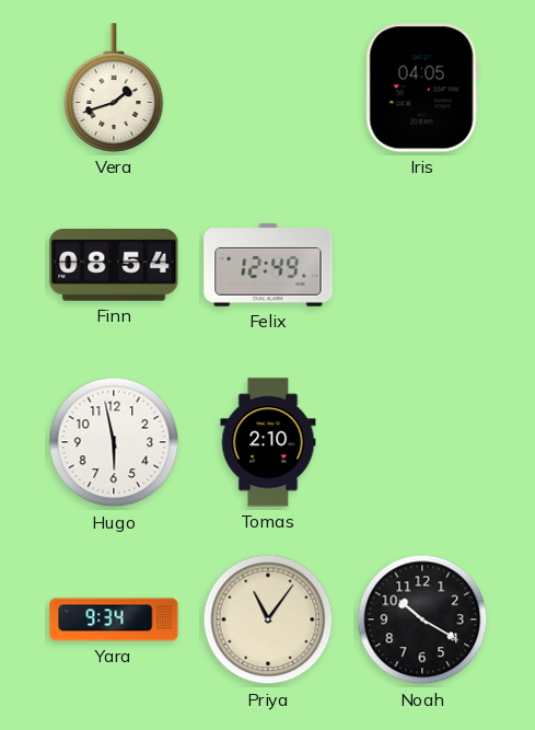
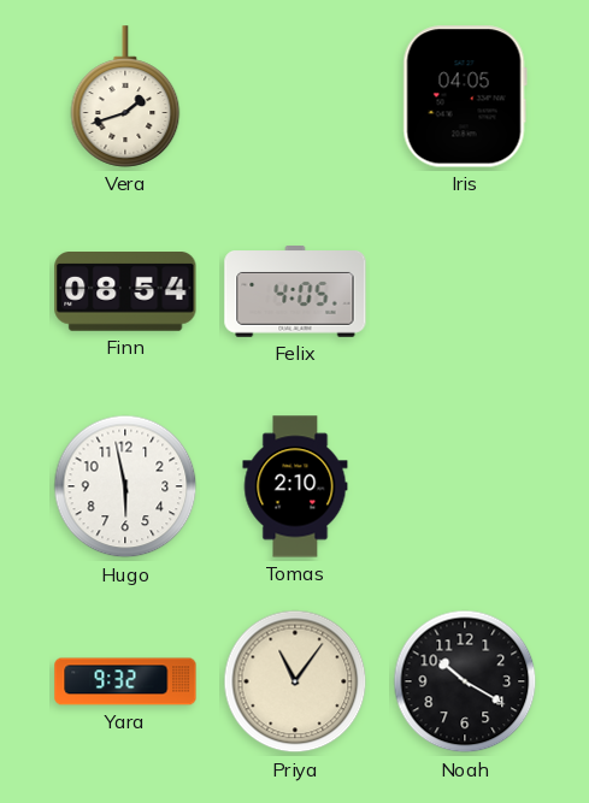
Felix: 12:49 -> 4:05
Yara: 9:34 -> 9:32
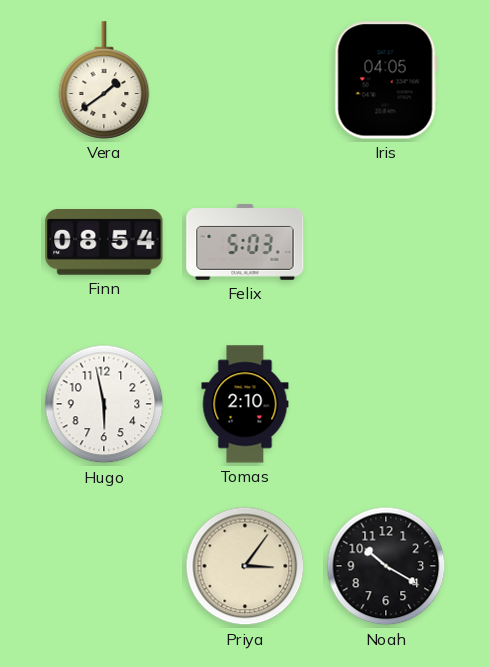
Vera: 1:42 -> 1:39
Felix: 4:05 -> 5:03
Yara: 9:32 -> none
Priya: 11:06 -> 3:06
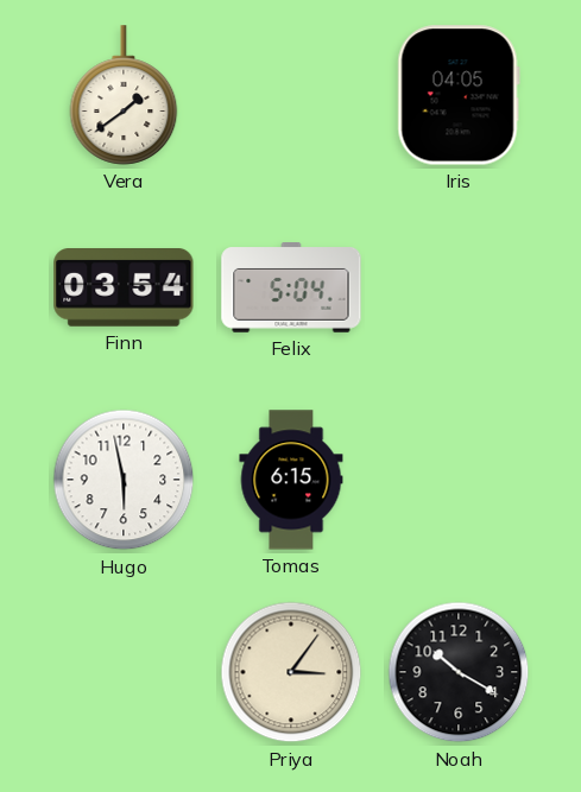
Finn: 08:54 -> 03:54
Felix: 5:03 -> 5:04
Tomas: 2:10 -> 6:15
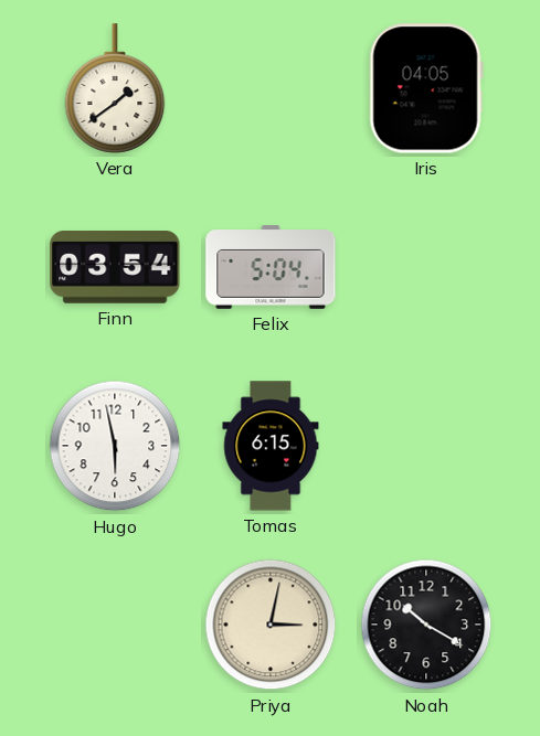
Priya: 3:06 -> 3:02
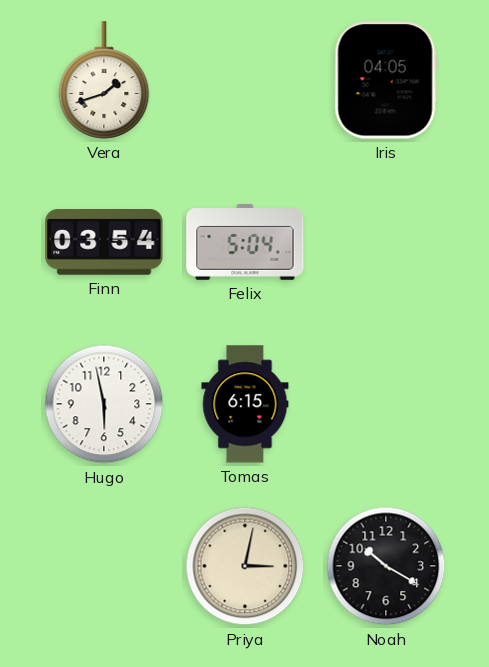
Vera: 1:39 -> 1:42
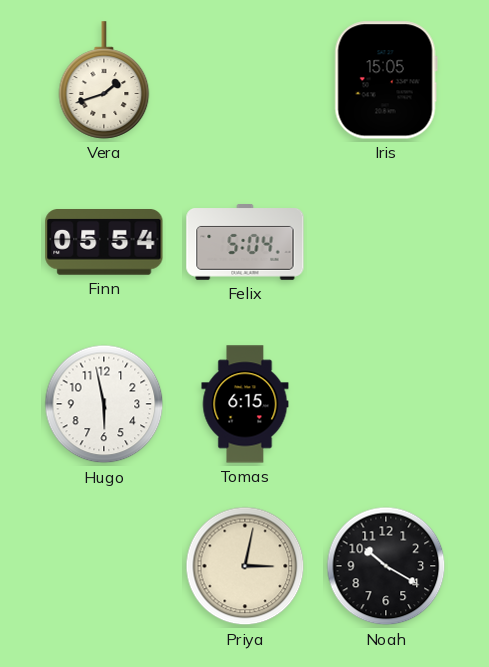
Iris: 04:05 -> 15:05
Finn: 03:54 -> 05:54
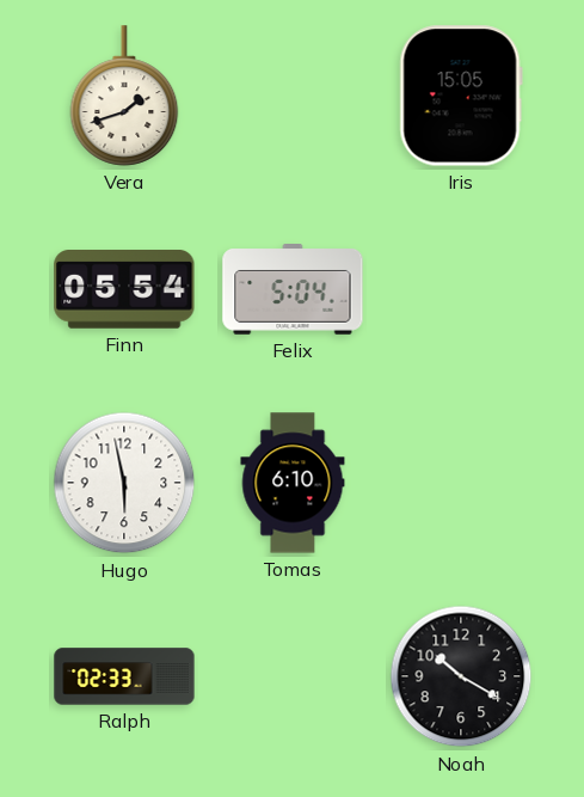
Tomas: 6:15 -> 6:10
Ralph: none -> 02:33
Priya: 3:02 -> none
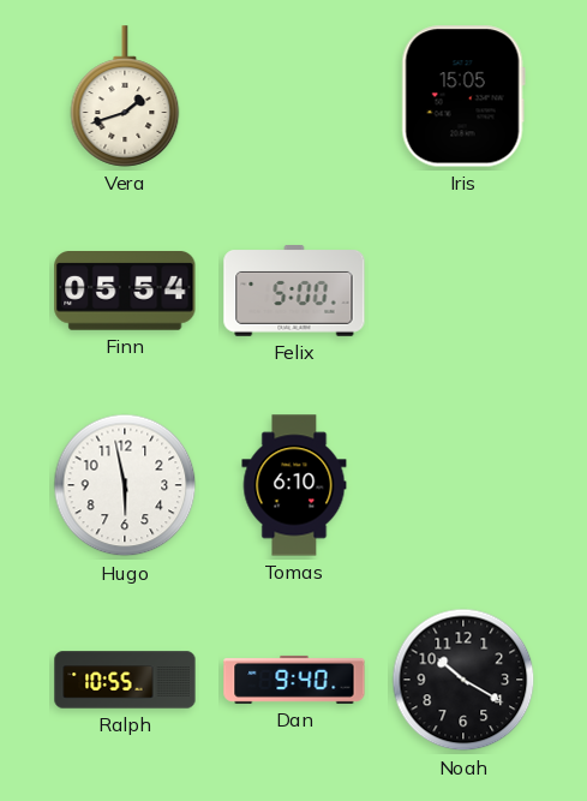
Felix: 5:04 -> 5:00
Ralph: 02:33 -> 10:55
Dan: none -> 9:40
